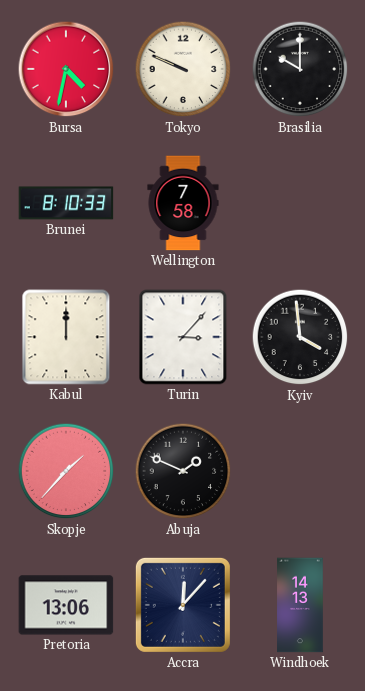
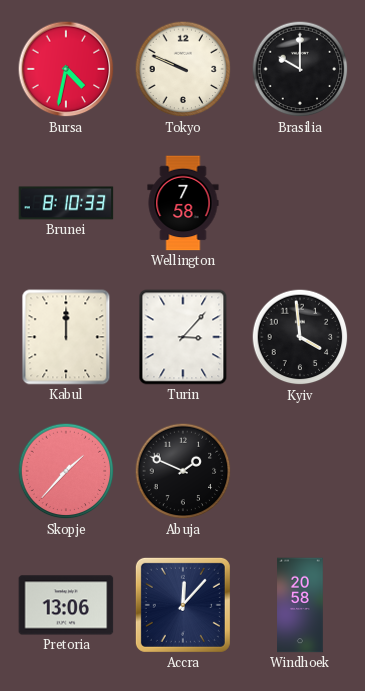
Windhoek: 14:13 -> 20:58
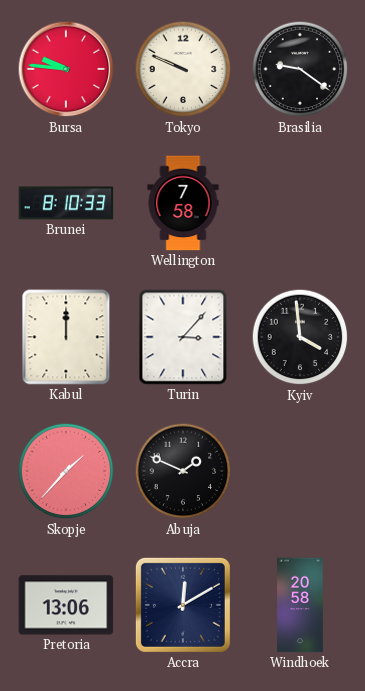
Bursa: 4:32 -> 9:46
Brasilia: 10:00 -> 9:21
Accra: 12:07 -> 12:10
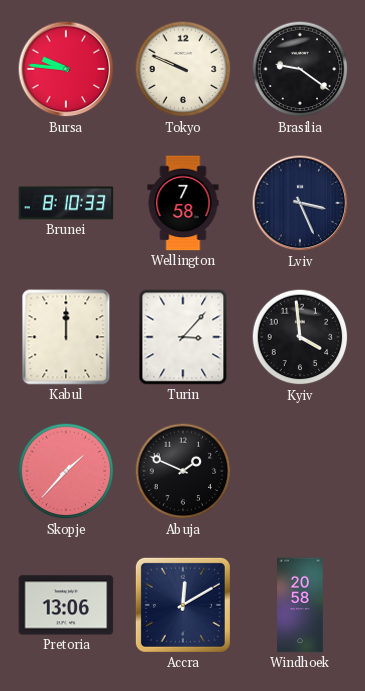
Lviv: none -> 3:26
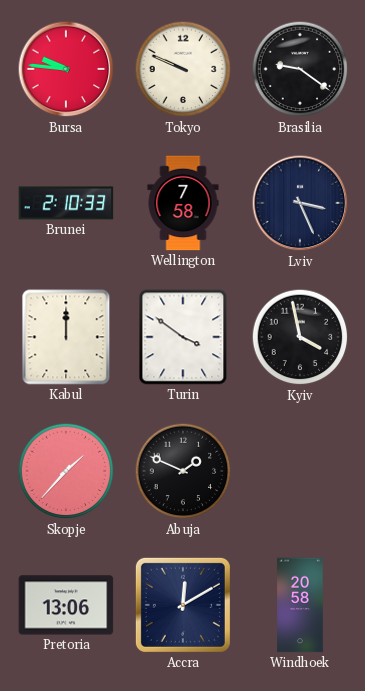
Brunei: 8:10 -> 2:10
Turin: 3:07 -> 3:51
Kyiv: 3:59 -> 3:58
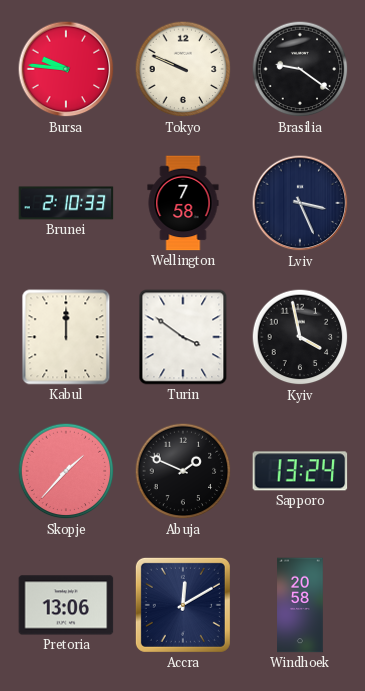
Sapporo: none -> 13:24
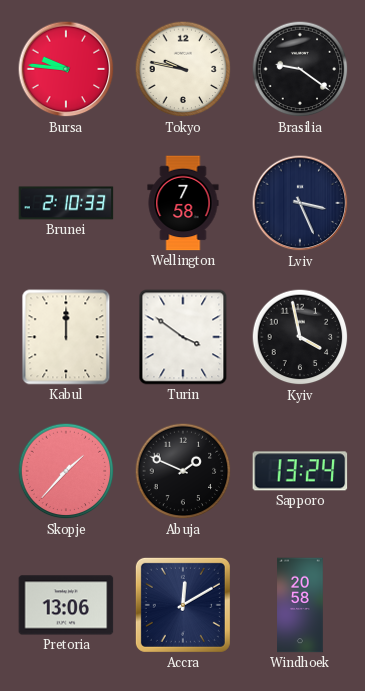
Tokyo: 9:49 -> 9:47
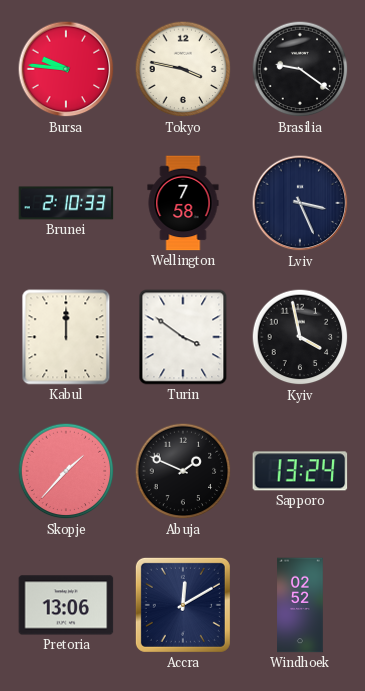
Tokyo: 9:47 -> 3:47
Windhoek: 20:58 -> 02:52
